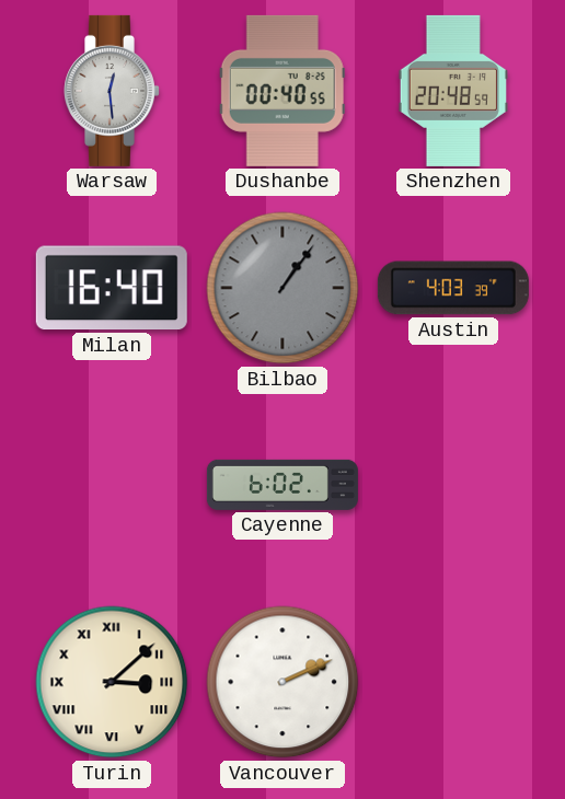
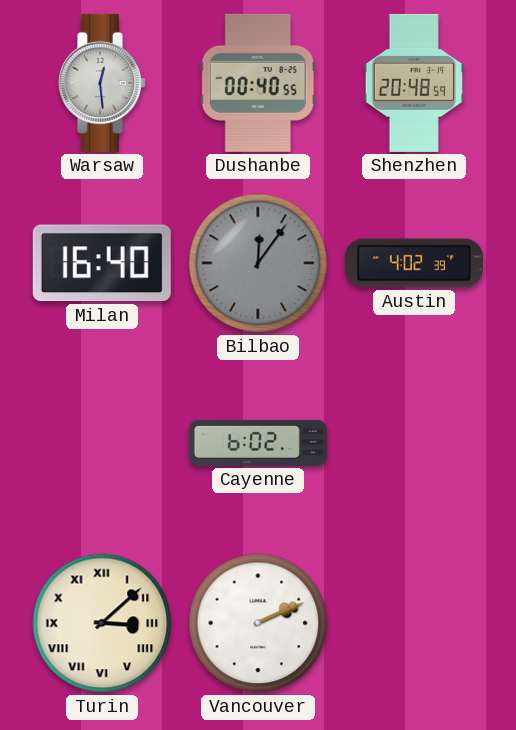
Bilbao: 1:06 -> 12:06
Austin: 4:03 -> 4:02
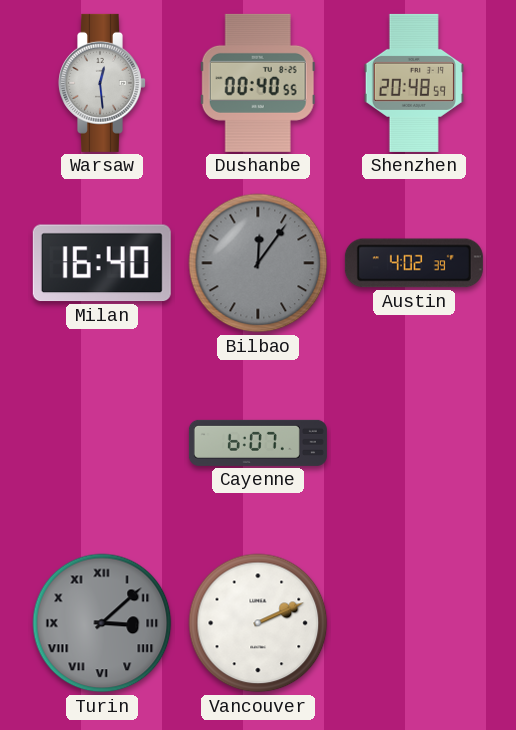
Cayenne: 6:02 -> 6:07
Turin dial: cream -> grey
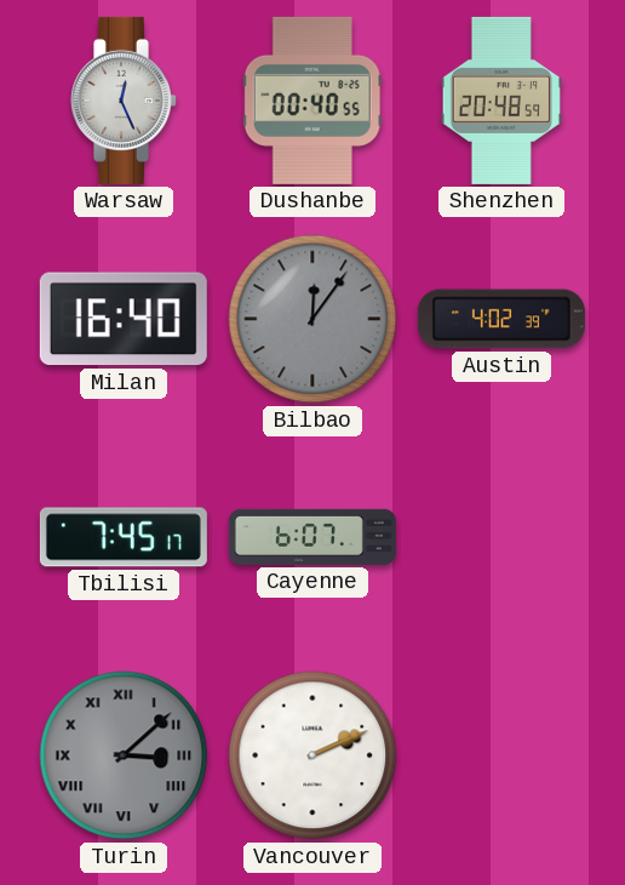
Warsaw: 12:29 -> 12:26
Tbilisi: none -> 7:45
